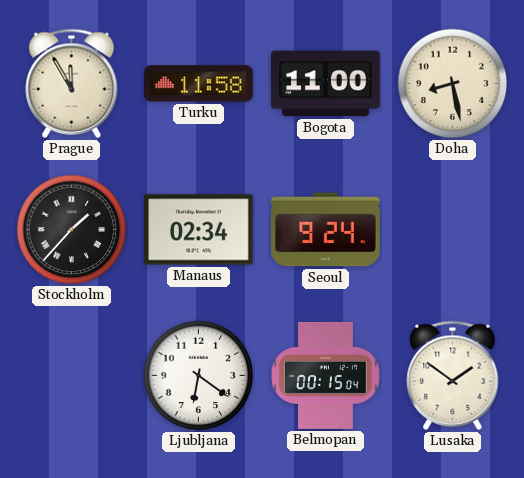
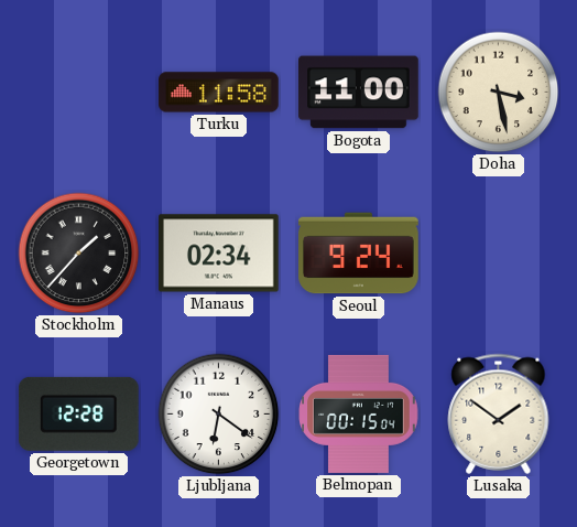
Prague: 11:55 -> none
Doha: 8:28 -> 3:28
Georgetown: none -> 12:28
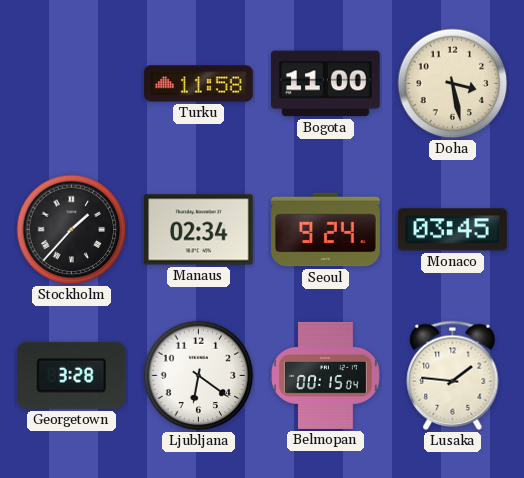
Monaco: none -> 03:45
Georgetown: 12:28 -> 3:28
Lusaka: 1:51 -> 1:46
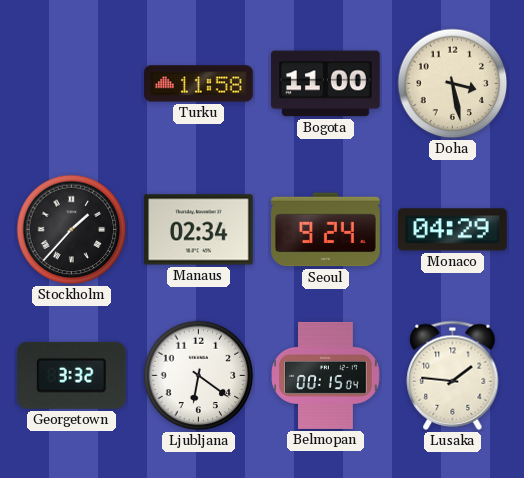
Monaco: 03:45 -> 04:29
Georgetown: 3:28 -> 3:32
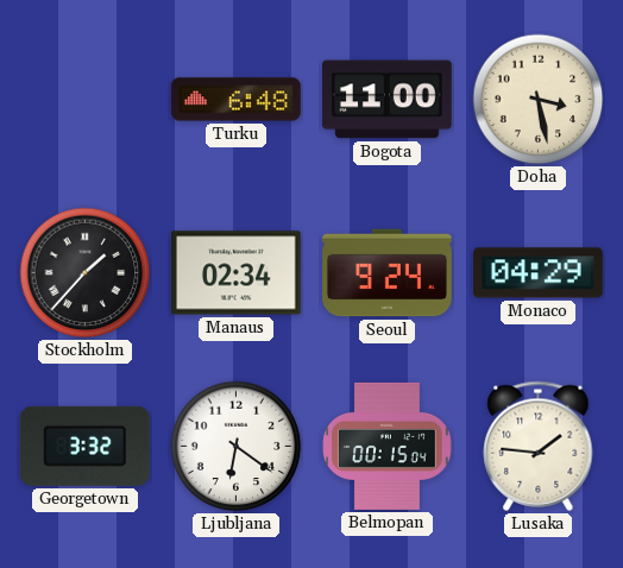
Turku: 11:58 -> 6:48
